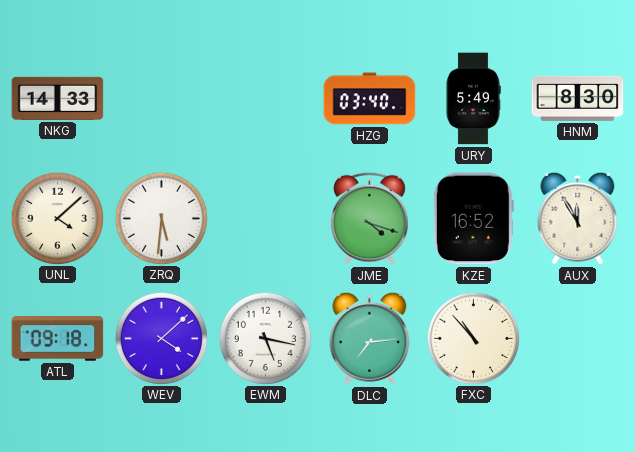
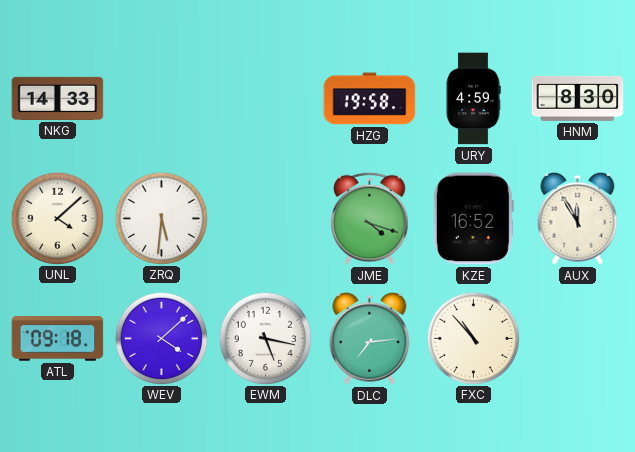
HZG: 03:40 -> 19:58
URY: 5:49 -> 4:59
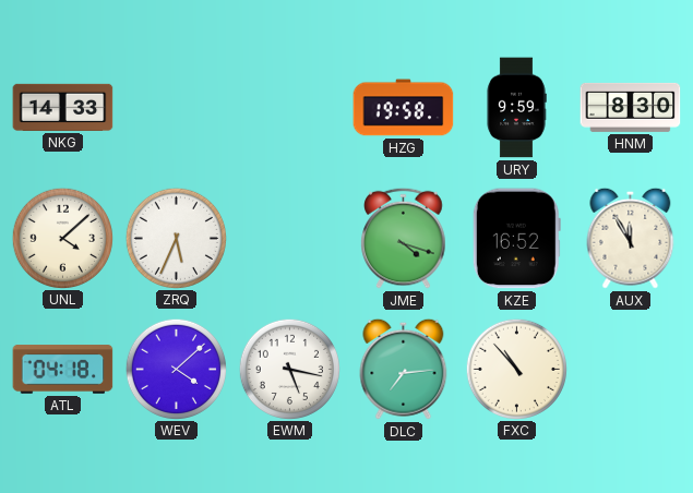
URY: 4:59 -> 9:59
ZRQ: 5:31 -> 5:34
ATL: 09:18 -> 04:18
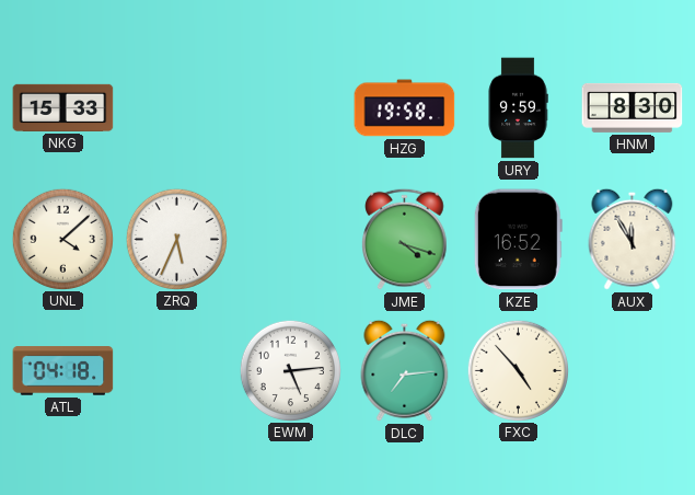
NKG: 14:33 -> 15:33
WEV: 4:08 -> none
EWM: 5:17 -> 5:14
FXC: 10:53 -> 4:53
